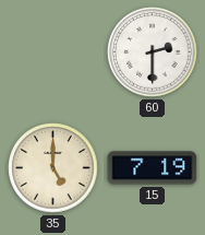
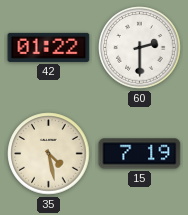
42: none -> 01:22
35: 5:00 -> 4:28
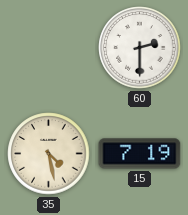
42: 01:22 -> none
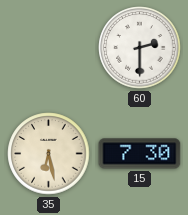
35: 4:28 -> 6:28
15: 7:19 -> 7:30
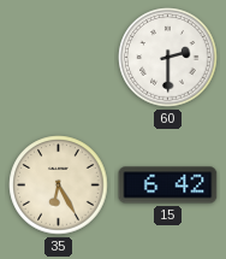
35: 6:28 -> 6:25
15: 7:30 -> 6:42
